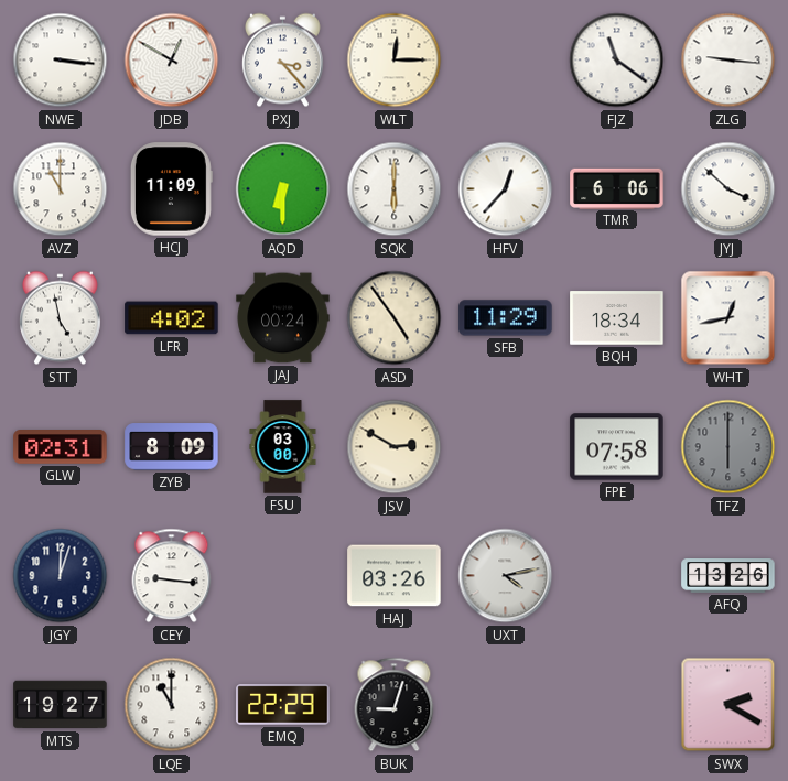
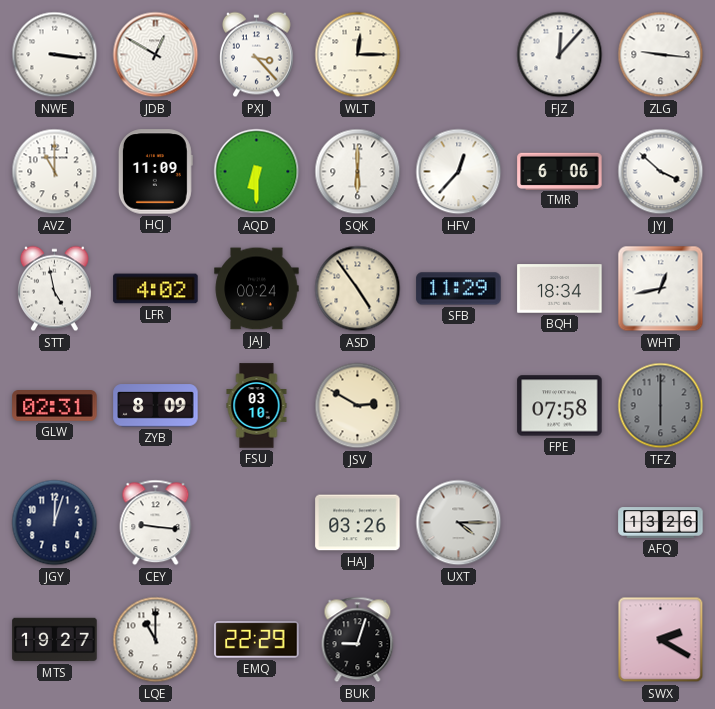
FJZ: 11:21 -> 12:07
FSU: 03:00 -> 03:10
UXT: 4:13 -> 4:15
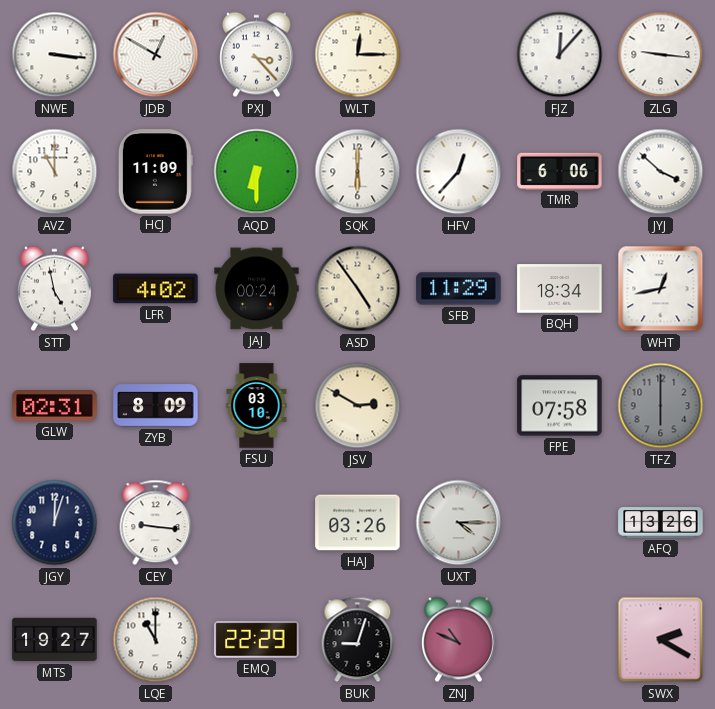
ZNJ: none -> 10:49
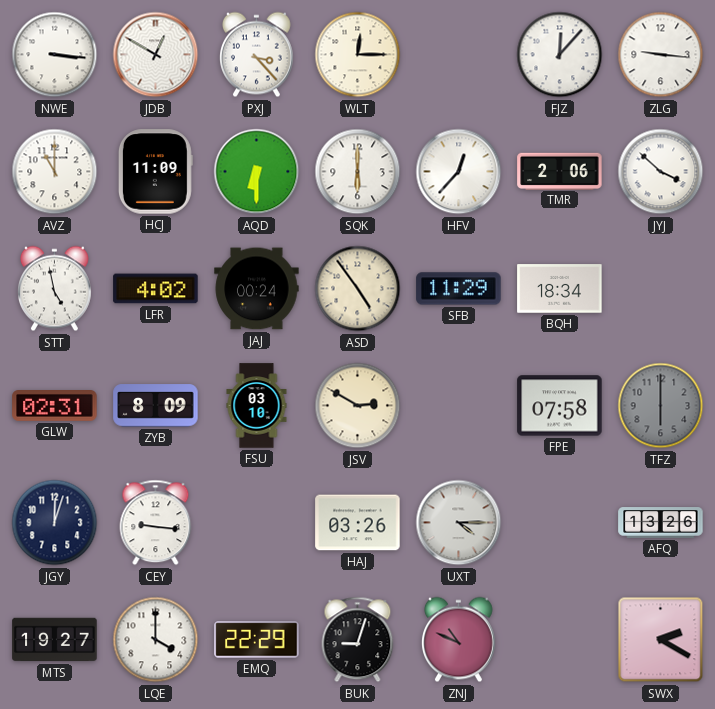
TMR: 6:06 -> 2:06
WHT: 12:43 -> none
LQE: 11:00 -> 4:00
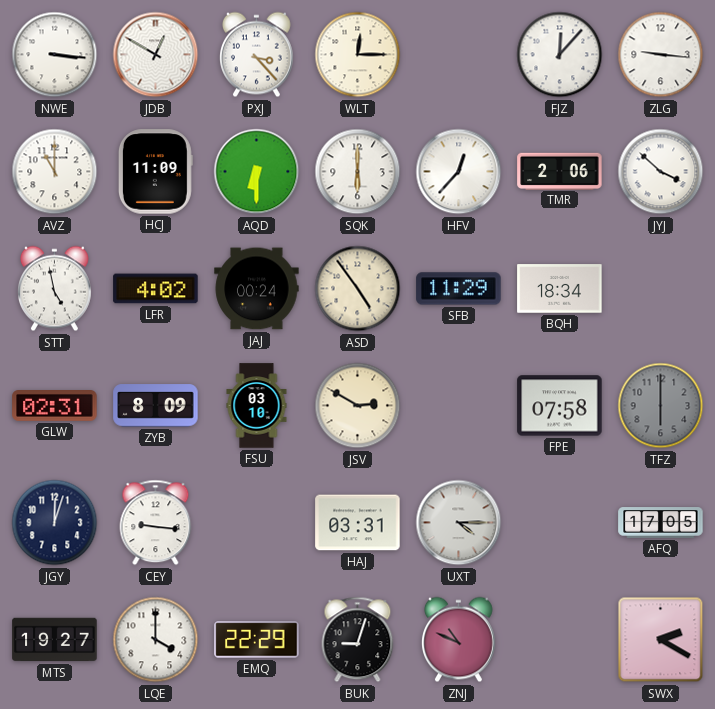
HAJ: 03:26 -> 03:31
AFQ: 13:26 -> 17:05
